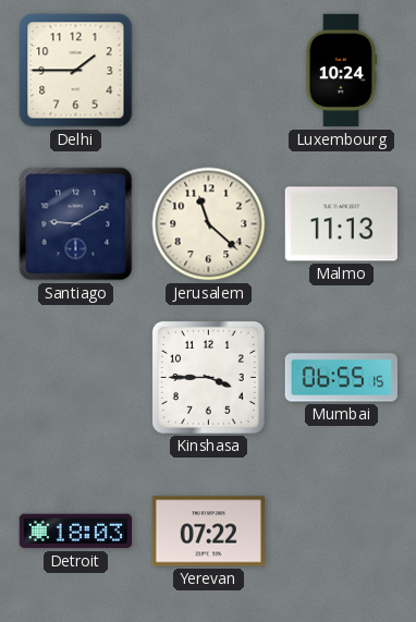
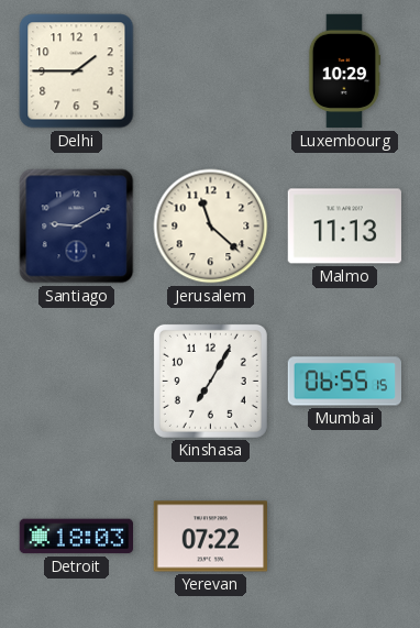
Luxembourg: 10:24 -> 10:29
Kinshasa: 3:45 -> 7:05
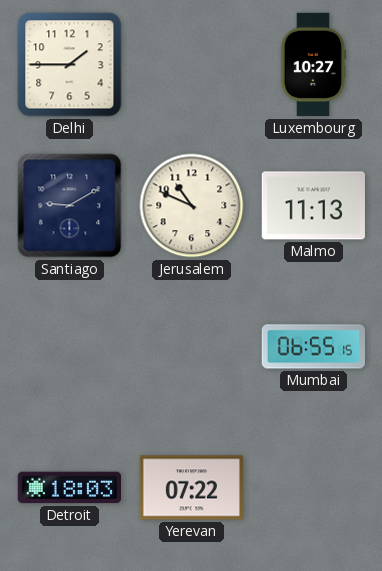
Luxembourg: 10:29 -> 10:27
Jerusalem: 11:22 -> 10:49
Kinshasa: 7:05 -> none
